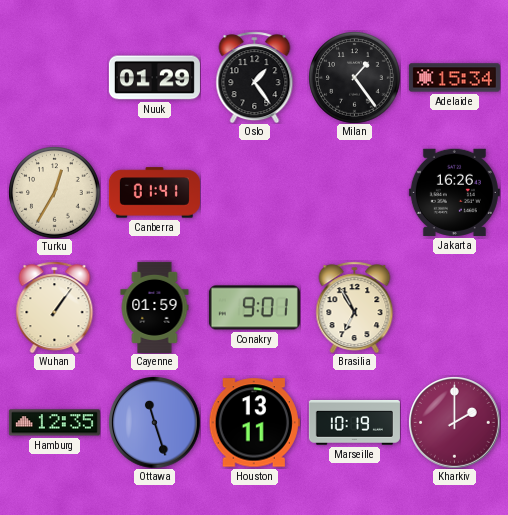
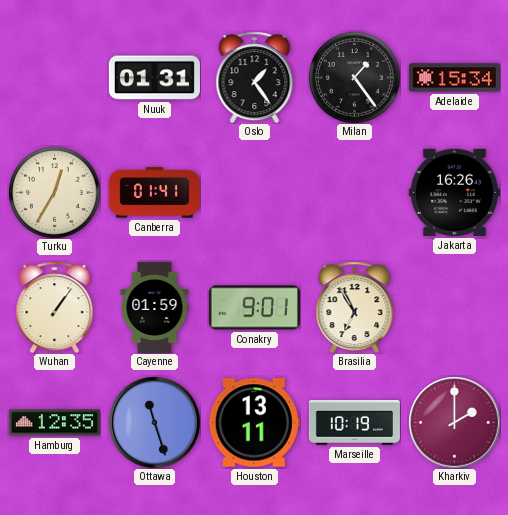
Nuuk: 01:29 -> 01:31
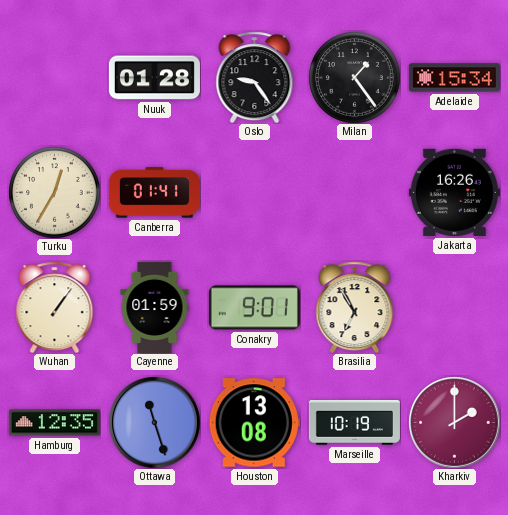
Nuuk: 01:31 -> 01:28
Oslo: 1:24 -> 9:24
Houston: 13:11 -> 13:08
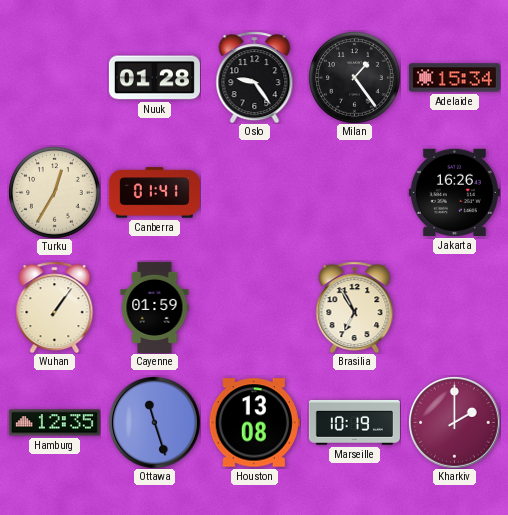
Conakry: 9:01 -> none
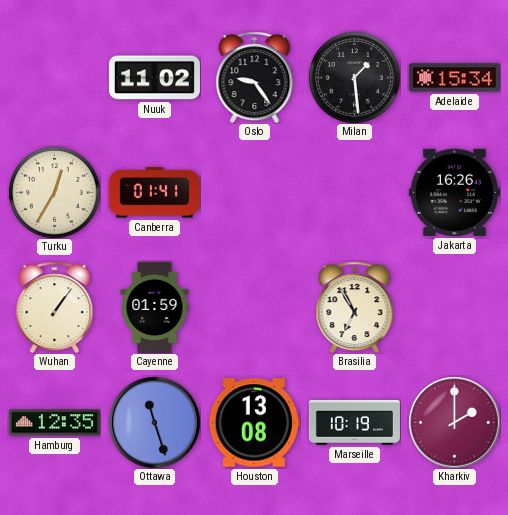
Nuuk: 01:28 -> 11:02
Milan: 1:24 -> 1:29
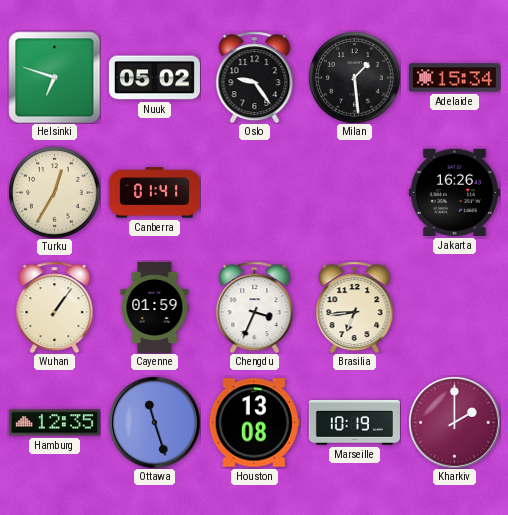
Helsinki: none -> 6:48
Nuuk: 11:02 -> 05:02
Chengdu: none -> 3:34
Brasilia: 6:55 -> 6:44
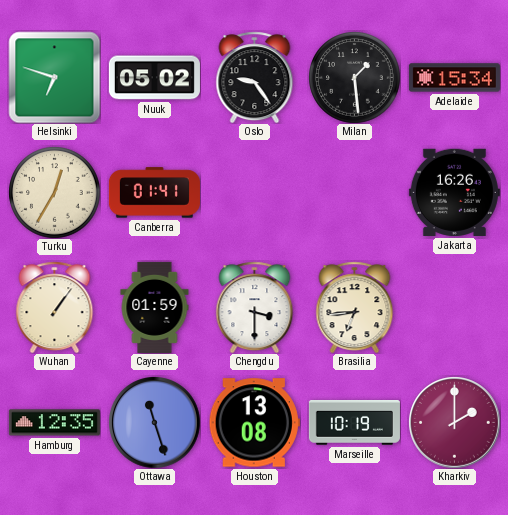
Chengdu: 3:34 -> 3:30
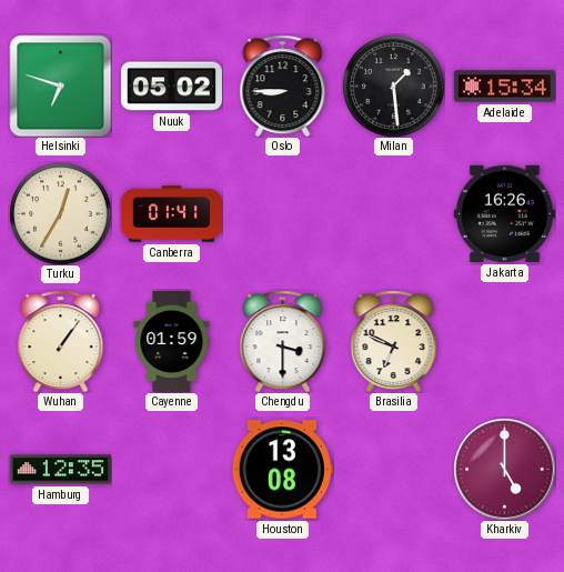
Oslo: 9:24 -> 8:45
Brasilia: 6:44 -> 6:49
Ottawa: 11:27 -> none
Marseille: 10:19 -> none
Kharkiv: 2:00 -> 5:00
